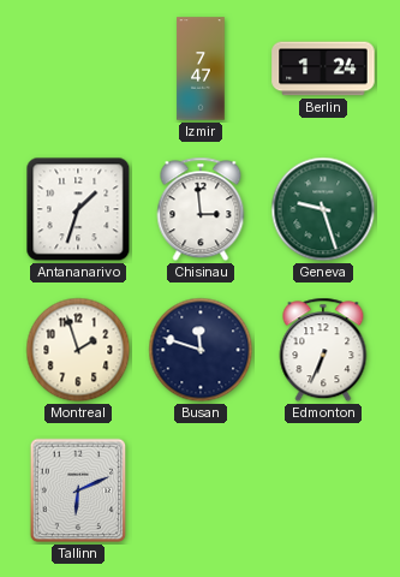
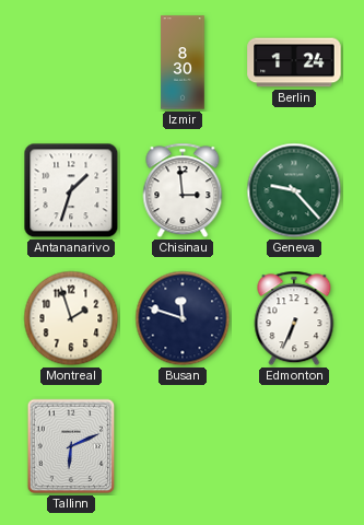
Izmir: 7:47 -> 8:30
Geneva: 9:27 -> 9:23
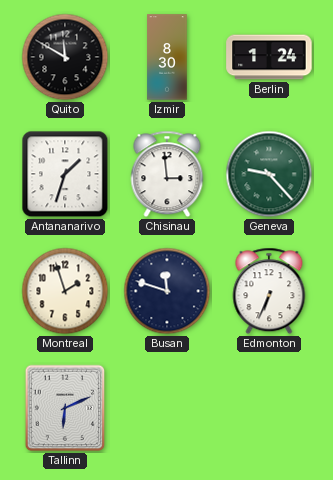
Quito: none -> 11:50
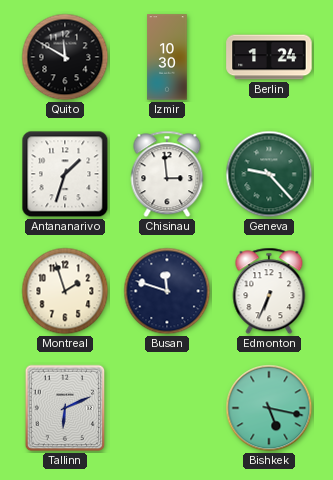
Izmir: 8:30 -> 10:30
Bishkek: none -> 5:17
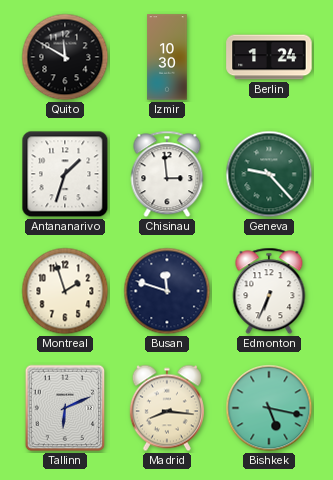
Madrid: none -> 8:16
